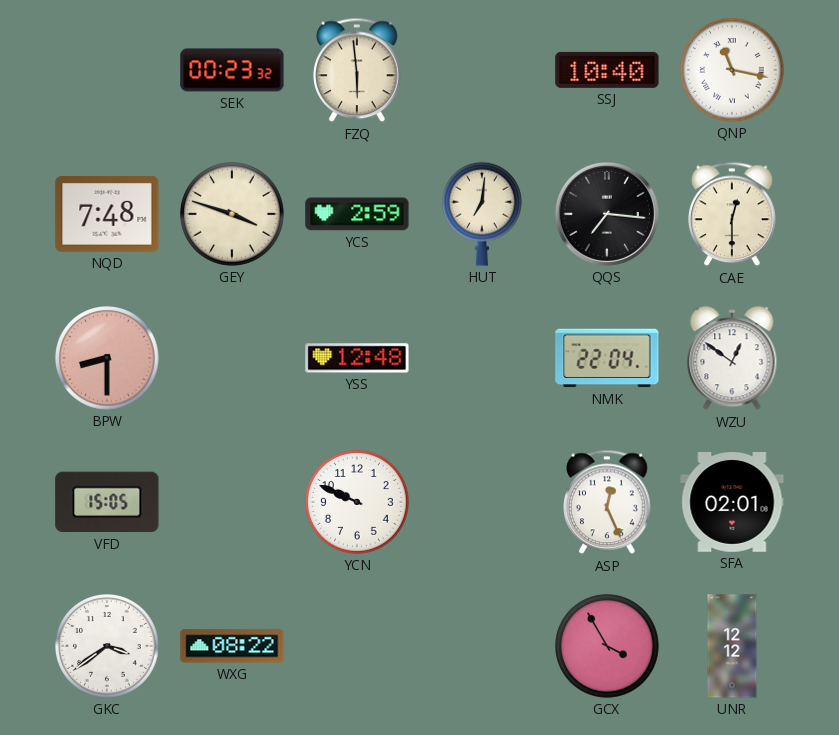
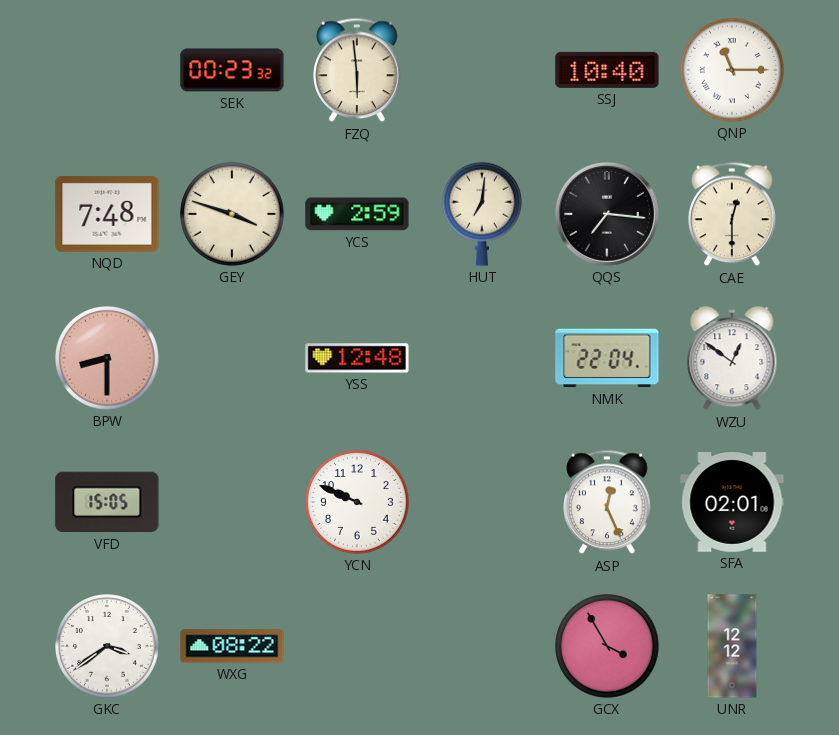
QNP: 11:17 -> 11:15
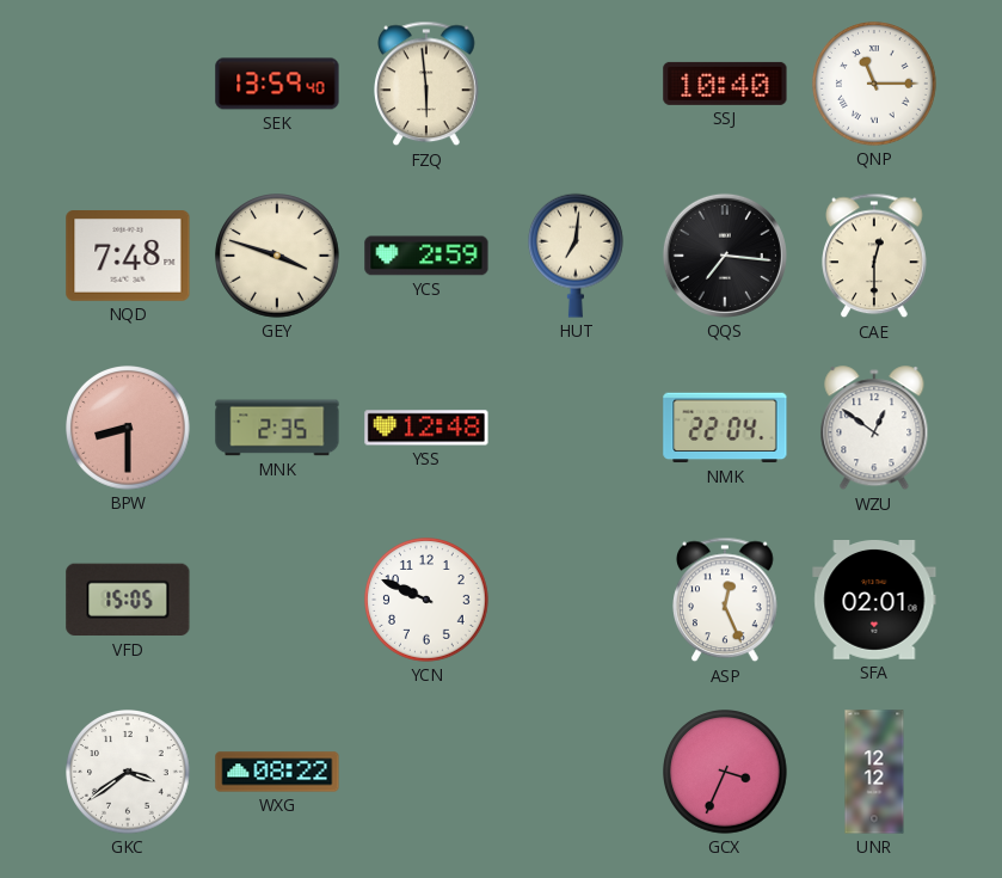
SEK: 00:23 -> 13:59
MNK: none -> 2:35
GCX: 3:55 -> 3:34
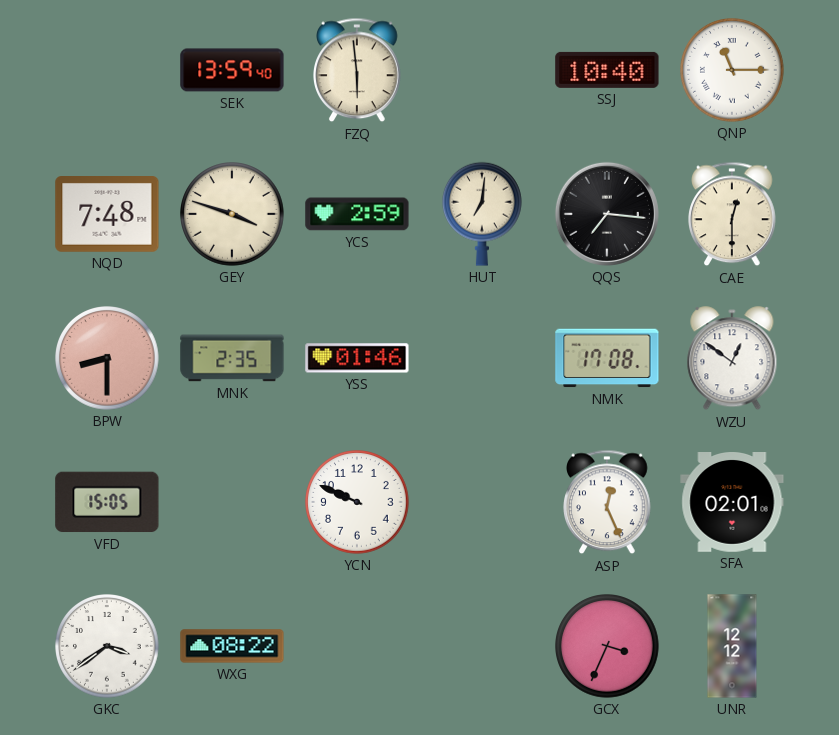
YSS: 12:48 -> 01:46
NMK: 22:04 -> 17:08
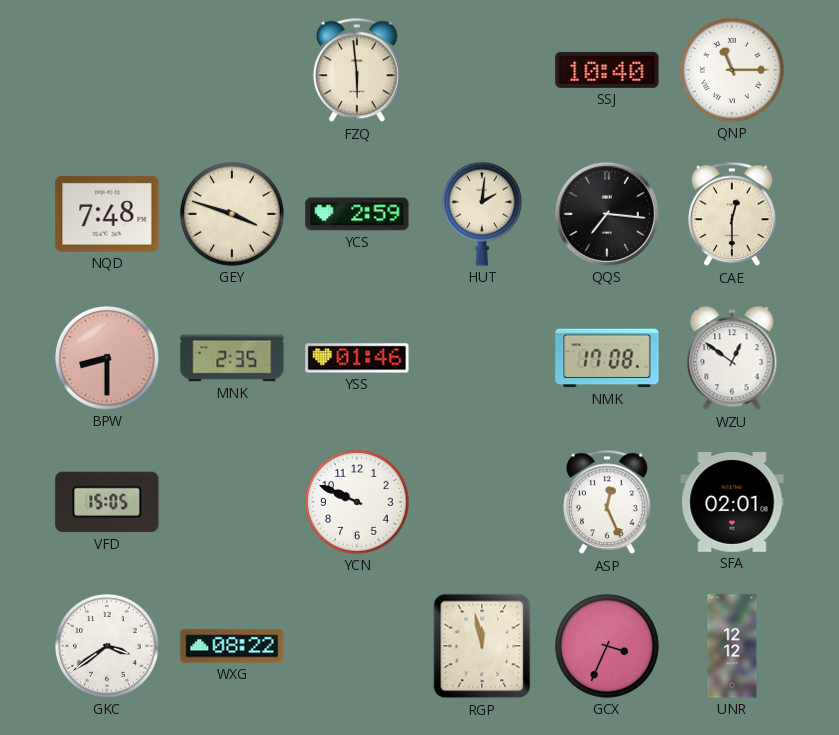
SEK: 13:59 -> none
HUT: 7:01 -> 2:01
RGP: none -> 11:58
